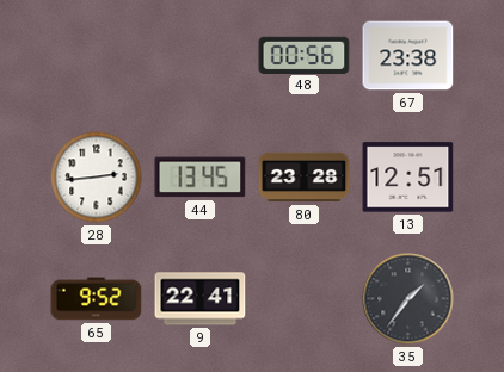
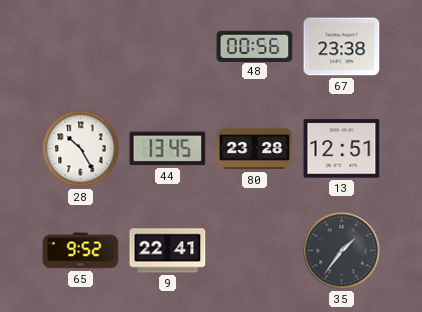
28: 2:44 -> 10:25
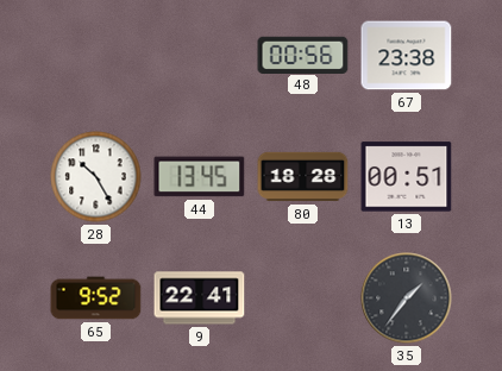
80: 23:28 -> 18:28
13: 12:51 -> 00:51
